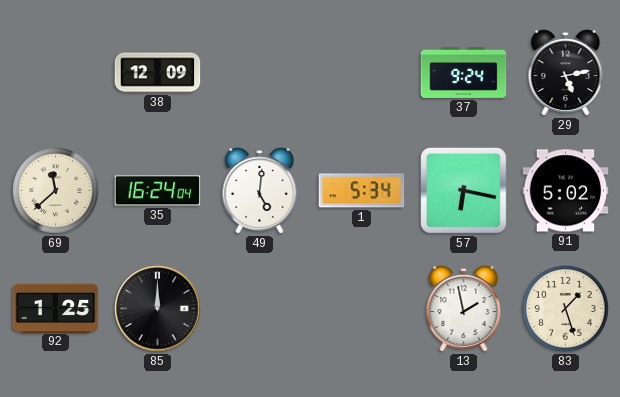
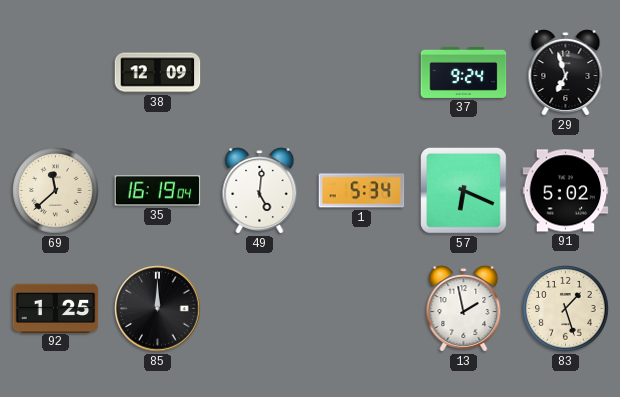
29: 5:13 -> 6:57
35: 16:24 -> 16:19
57: 6:17 -> 6:19
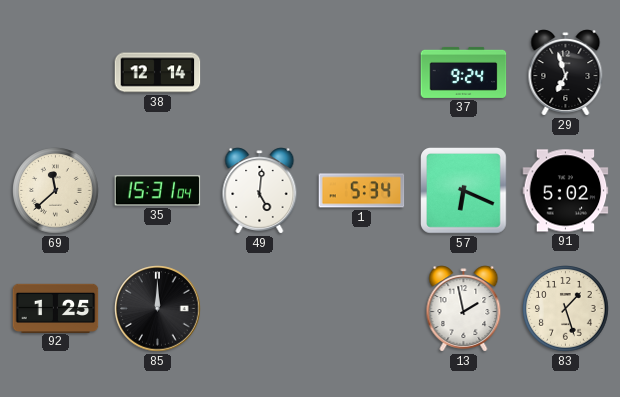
38: 12:09 -> 12:14
35: 16:19 -> 15:31
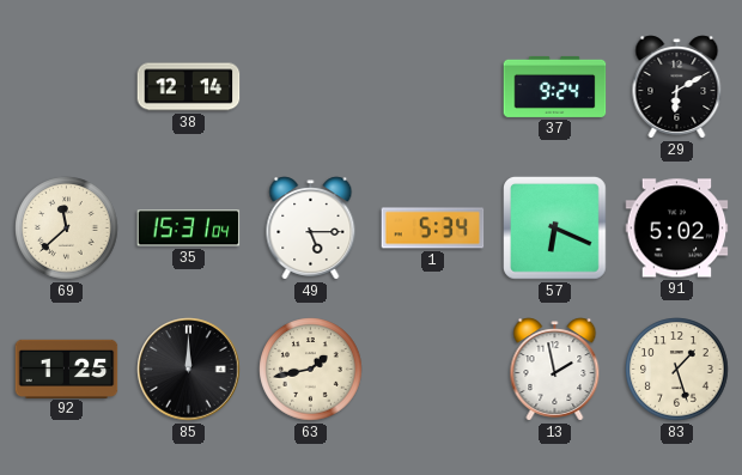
29: 6:57 -> 6:10
49: 5:01 -> 5:15
63: none -> 1:43
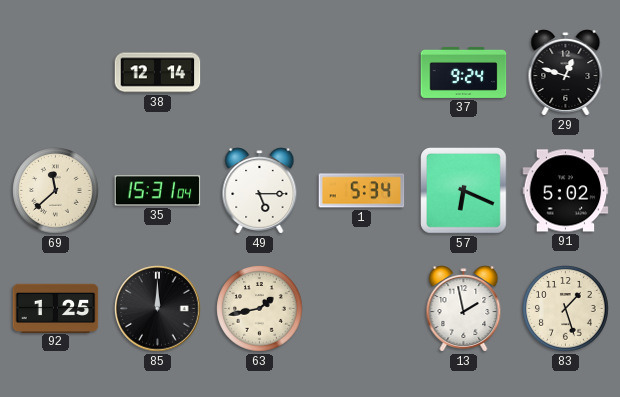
29: 6:10 -> 12:48
